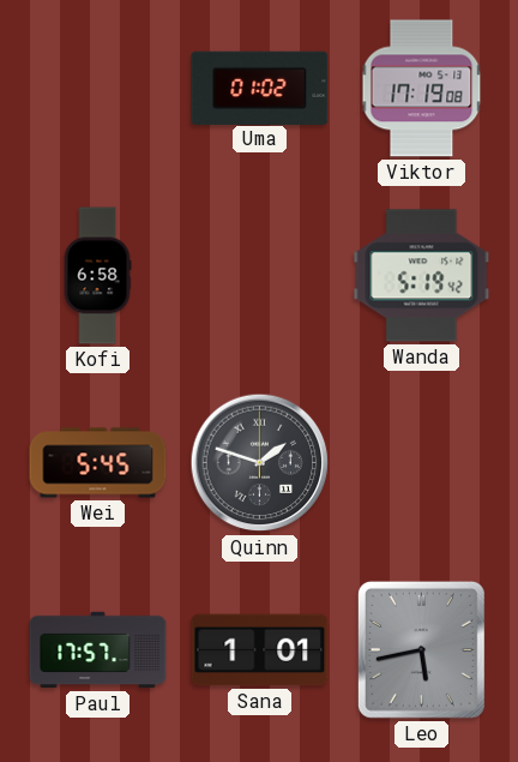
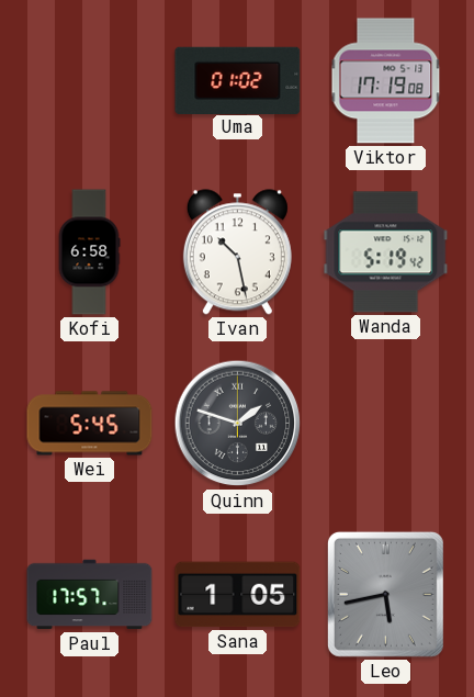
Ivan: none -> 10:28
Sana: 1:01 -> 1:05
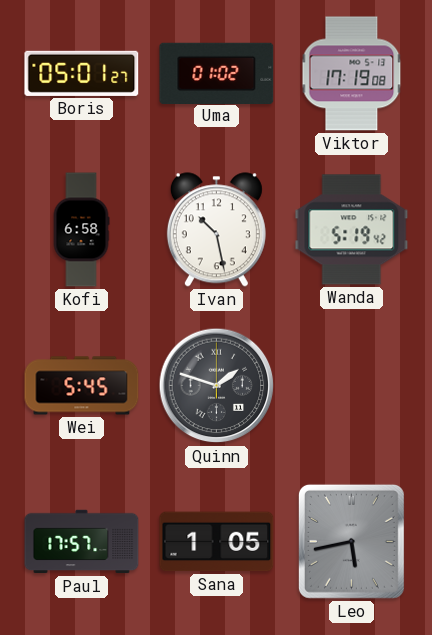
Boris: none -> 05:01
